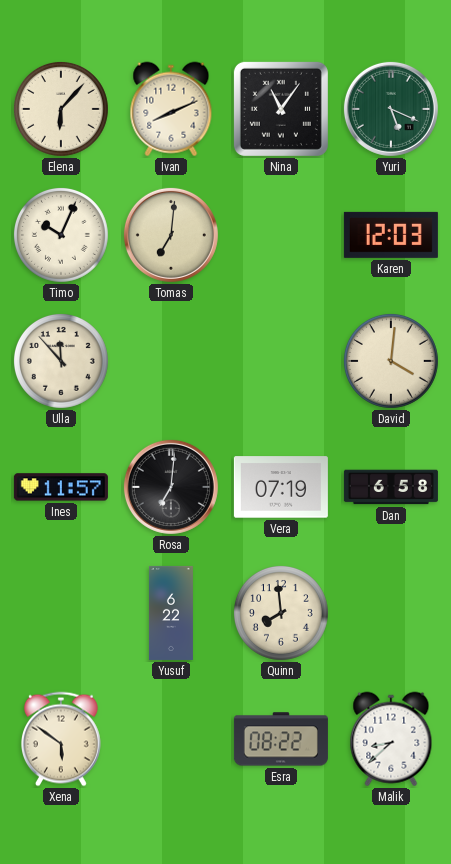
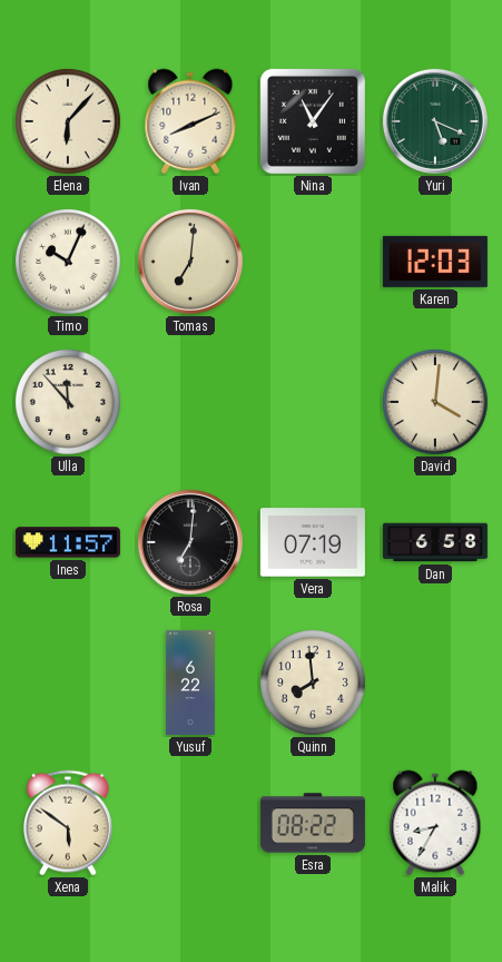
Malik: 8:38 -> 8:35
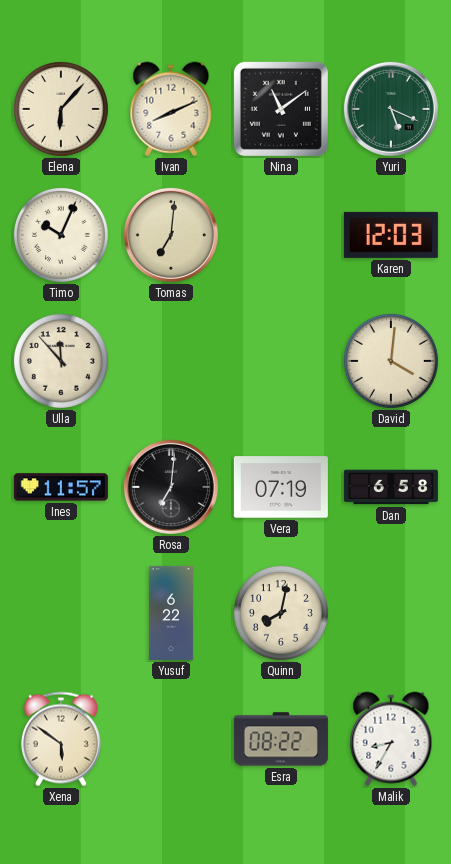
Nina: 11:06 -> 11:09
Quinn: 7:59 -> 8:02
